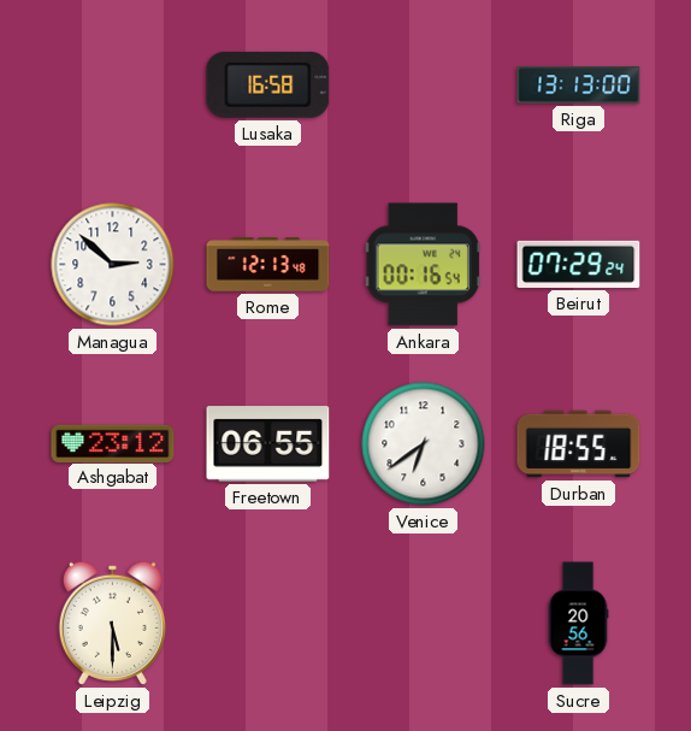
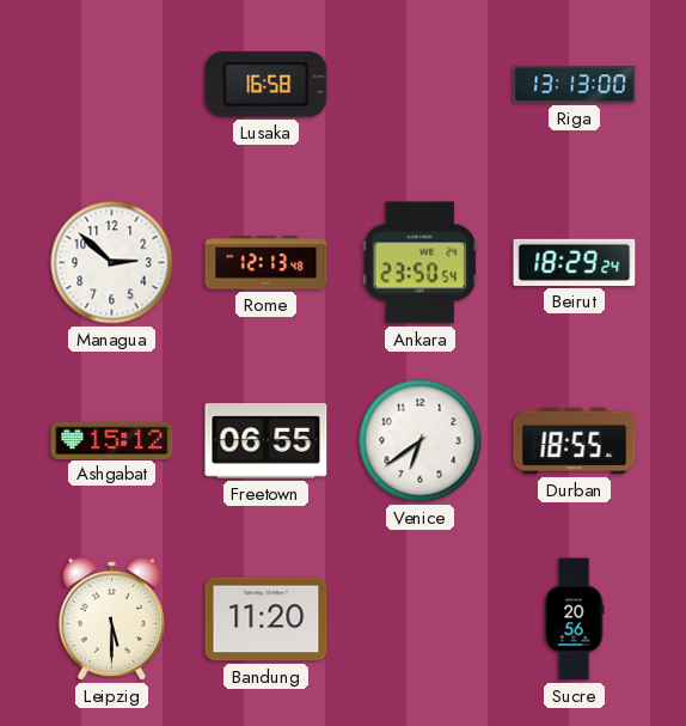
Ankara: 00:16 -> 23:50
Beirut: 07:29 -> 18:29
Ashgabat: 23:12 -> 15:12
Bandung: none -> 11:20
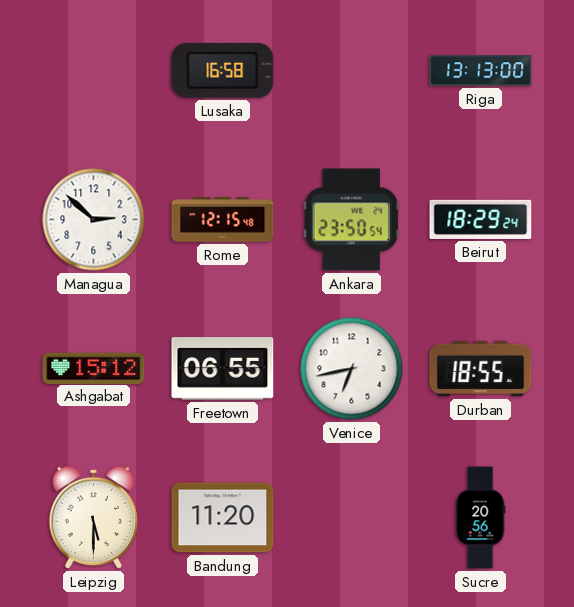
Rome: 12:13 -> 12:15
Venice: 6:39 -> 6:43
